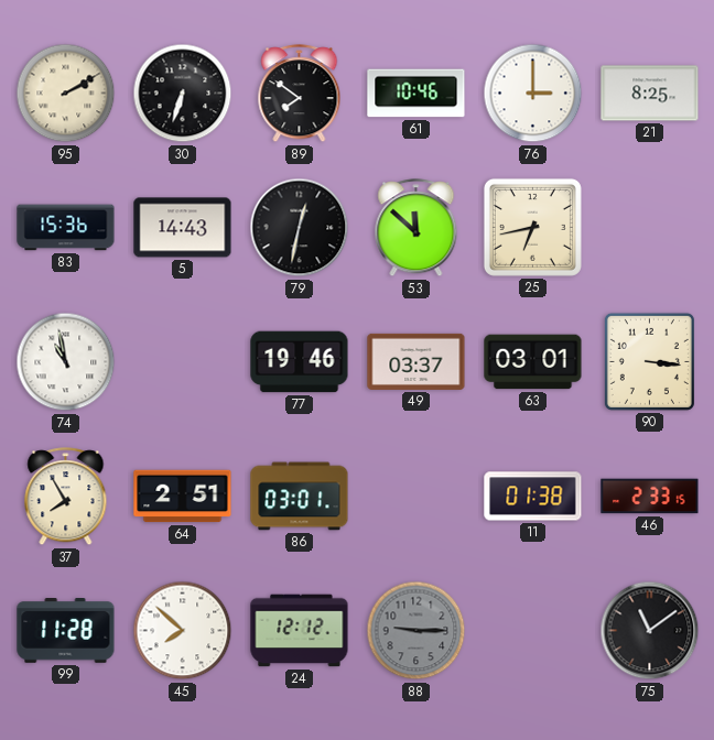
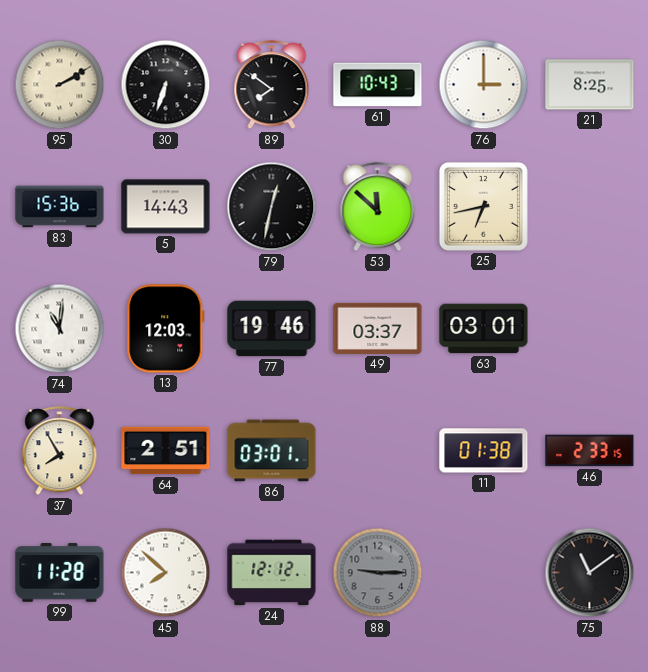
61: 10:46 -> 10:43
74: 10:58 -> 11:01
13: none -> 12:03
90: 3:16 -> none
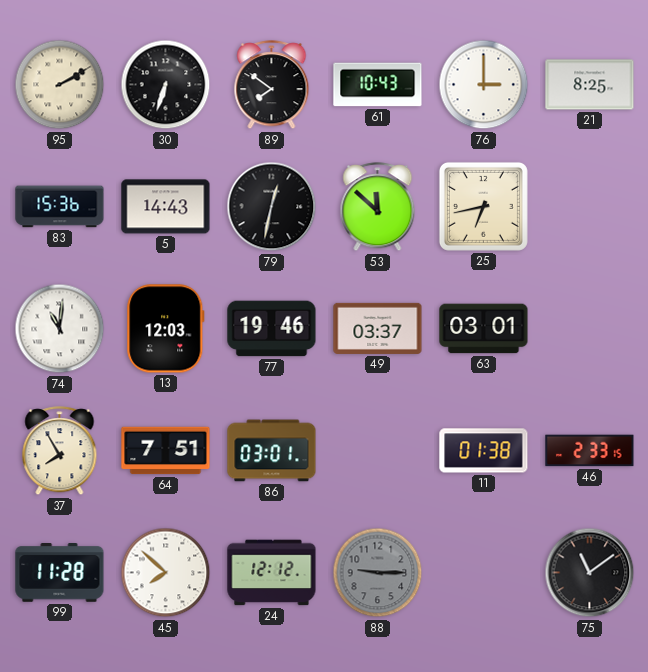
64: 2:51 -> 7:51
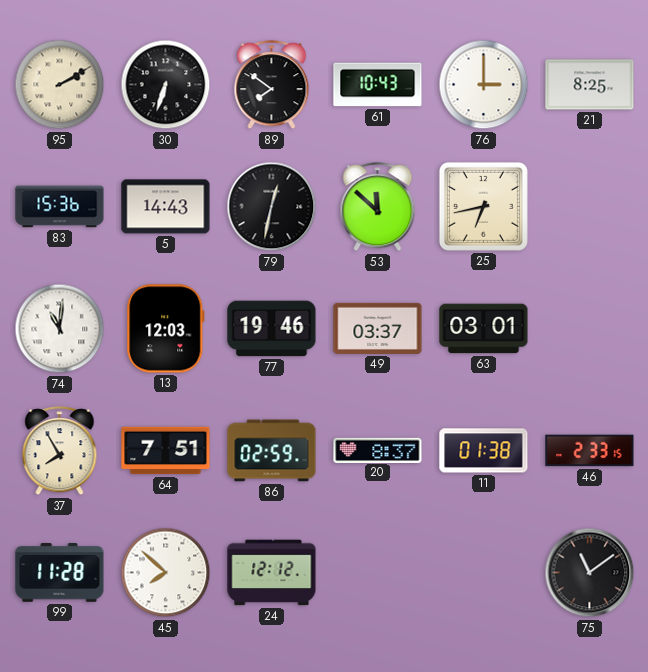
86: 03:01 -> 02:59
20: none -> 8:37
88: 9:15 -> none
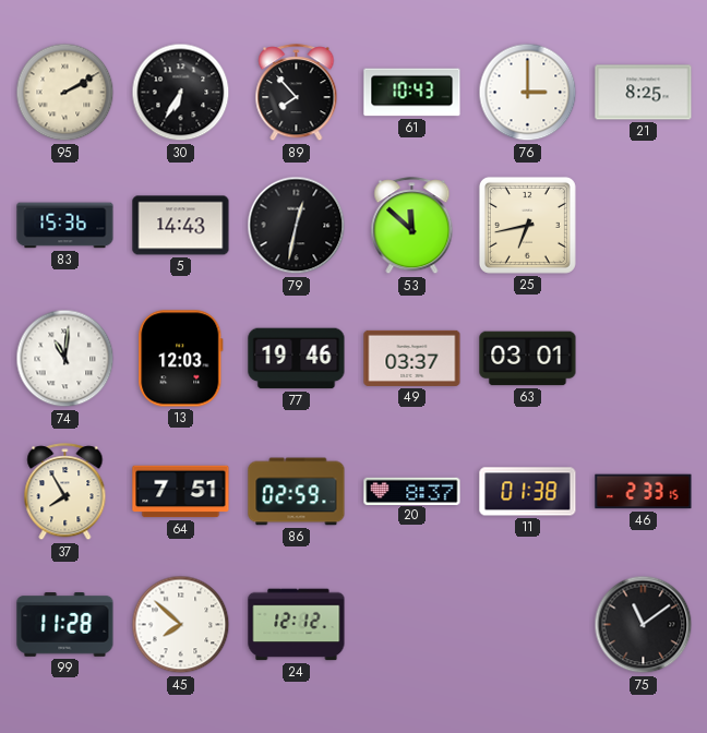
30: 6:33 -> 6:35
89: 7:51 -> 7:53
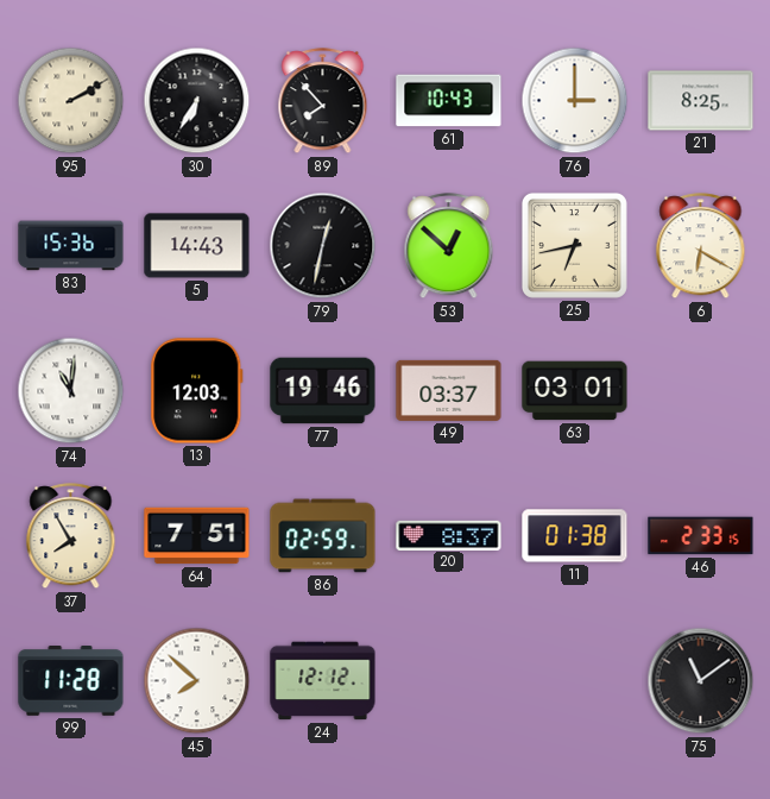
53: 11:52 -> 12:52
6: none -> 6:20
